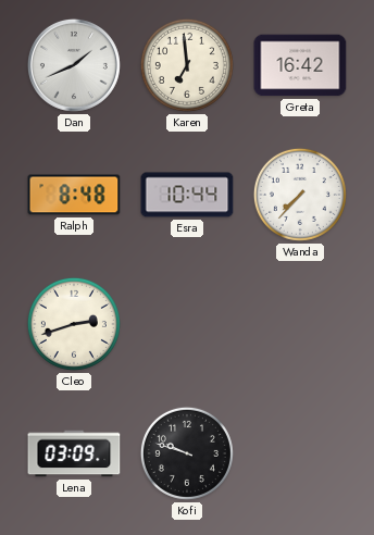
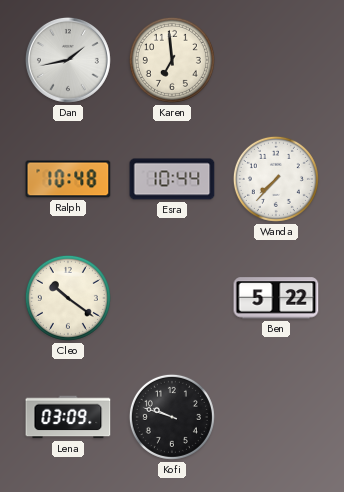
Dan: 1:41 -> 1:43
Greta: 16:42 -> none
Ralph: 8:48 -> 10:48
Cleo: 2:42 -> 10:21
Ben: none -> 5:22
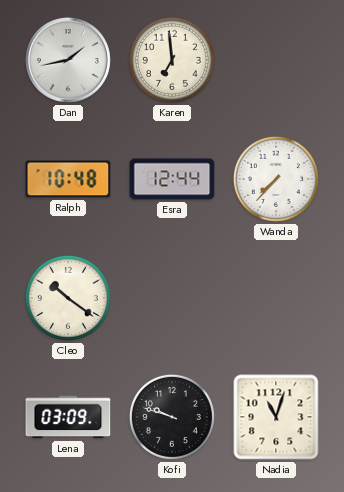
Esra: 10:44 -> 12:44
Ben: 5:22 -> none
Nadia: none -> 11:03
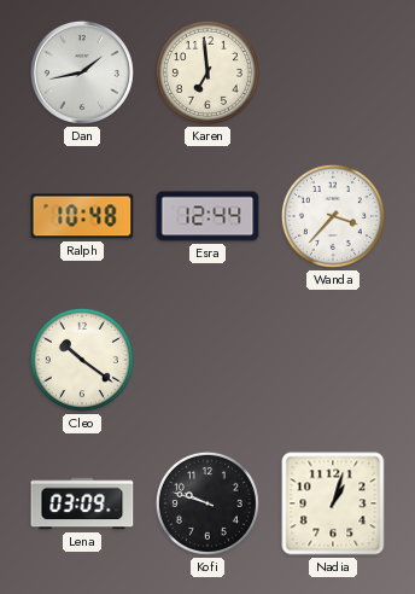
Wanda: 7:37 -> 3:37
Nadia: 11:03 -> 1:03
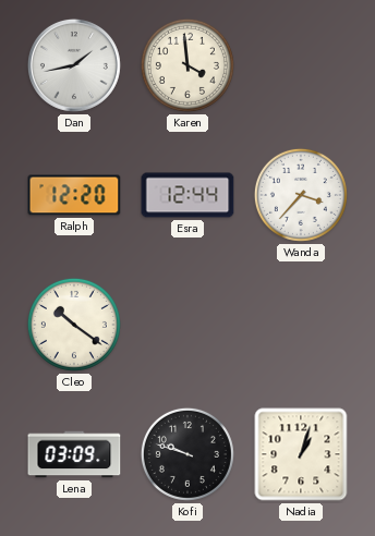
Karen: 6:59 -> 3:59
Ralph: 10:48 -> 12:20
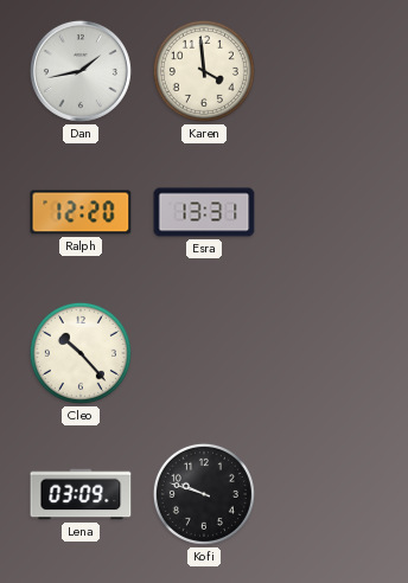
Esra: 12:44 -> 13:31
Wanda: 3:37 -> none
Cleo: 10:21 -> 10:23
Nadia: 1:03 -> none
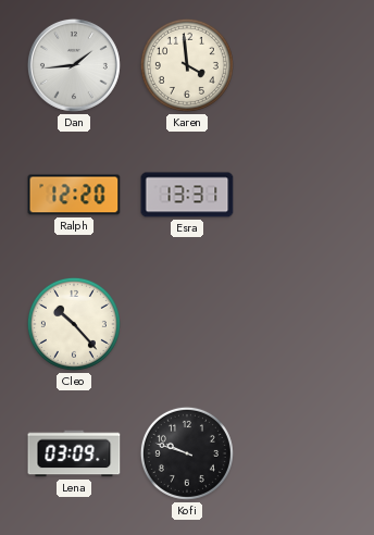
Dan: 1:43 -> 1:44
